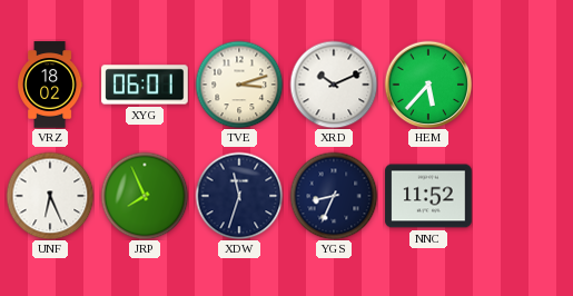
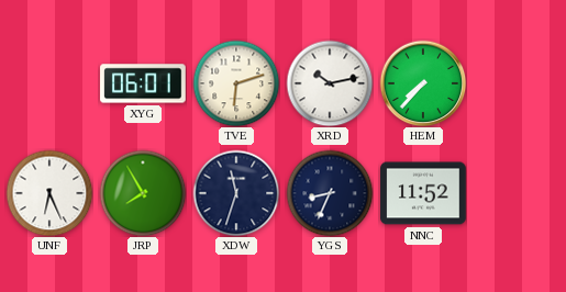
VRZ: 18:02 -> none
TVE: 3:12 -> 6:12
XRD: 10:11 -> 10:13
HEM: 5:37 -> 7:37
JRP: 7:56 -> 7:55
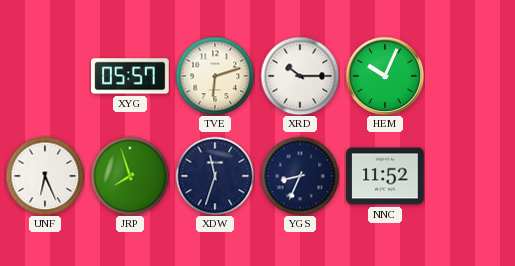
XYG: 06:01 -> 05:57
XRD: 10:13 -> 10:15
HEM: 7:37 -> 10:04
JRP: 7:55 -> 7:57
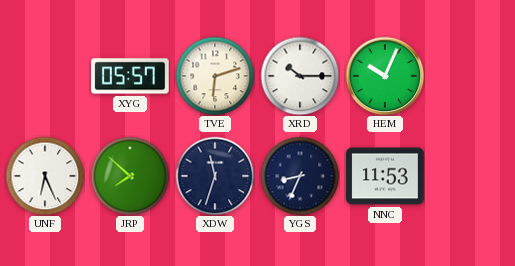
JRP: 7:57 -> 7:52
NNC: 11:52 -> 11:53
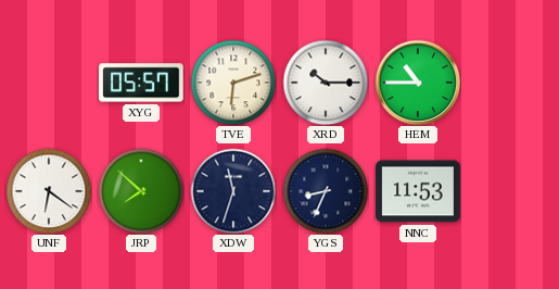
HEM: 10:04 -> 10:45
UNF: 6:26 -> 6:21
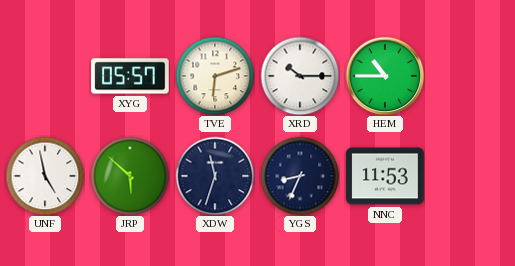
UNF: 6:21 -> 4:58
JRP: 7:52 -> 5:52
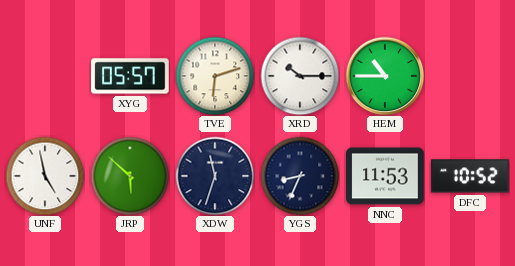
DFC: none -> 10:52
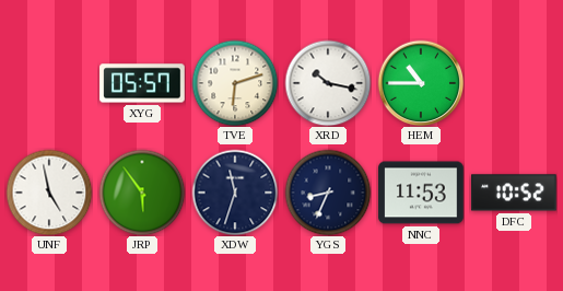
XRD: 10:15 -> 10:17
JRP: 5:52 -> 5:54
